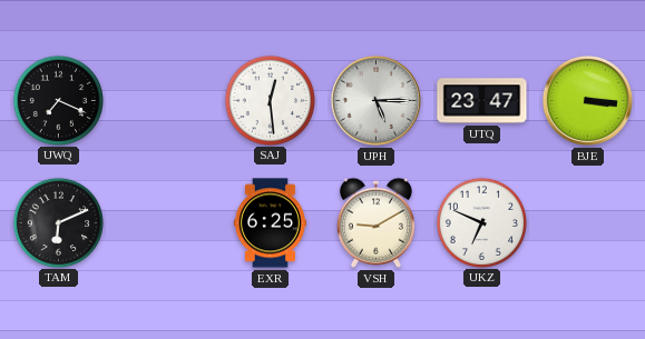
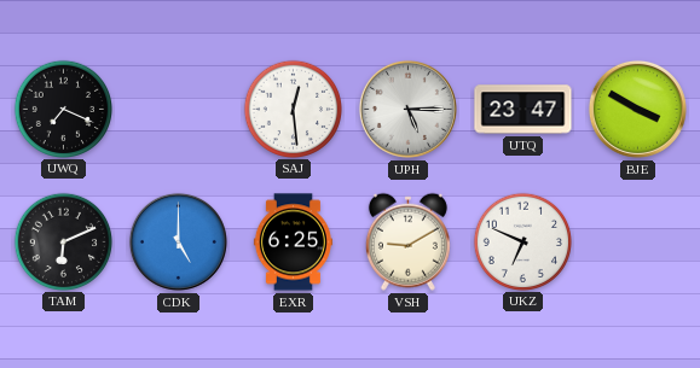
BJE: 3:16 -> 3:50
CDK: none -> 5:00
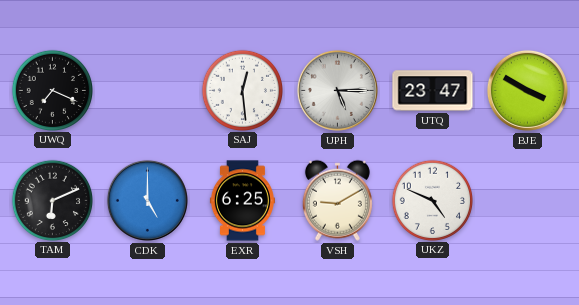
UKZ: 6:49 -> 4:49
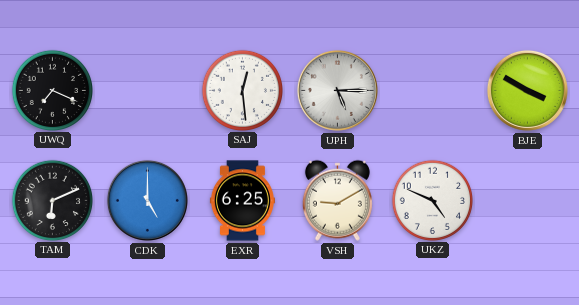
UTQ: 23:47 -> none
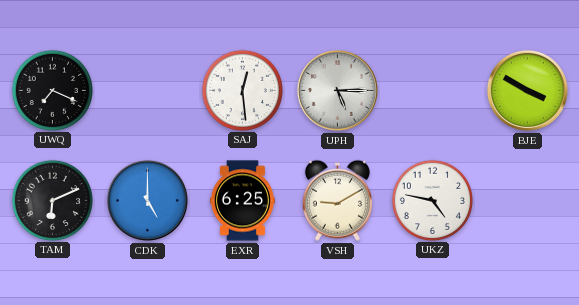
UKZ: 4:49 -> 4:47
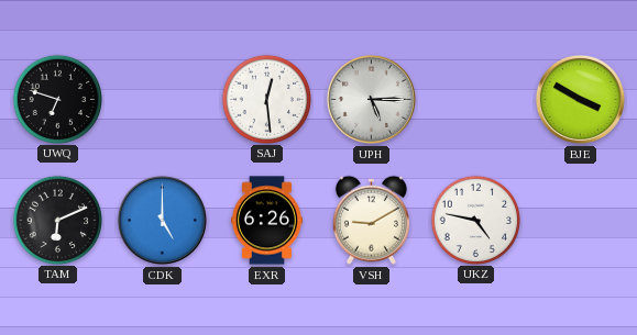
UWQ: 7:19 -> 6:48
EXR: 6:25 -> 6:26
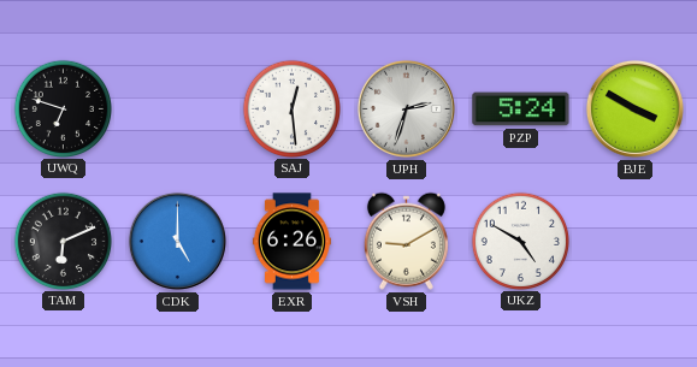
UPH: 5:15 -> 2:33
PZP: none -> 5:24
UKZ: 4:47 -> 4:50
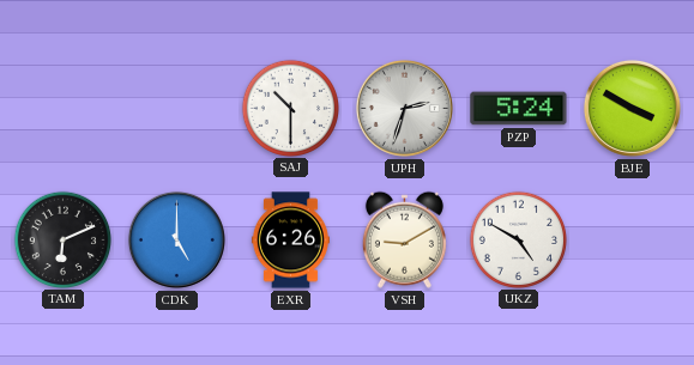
UWQ: 6:48 -> none
SAJ: 12:29 -> 10:30
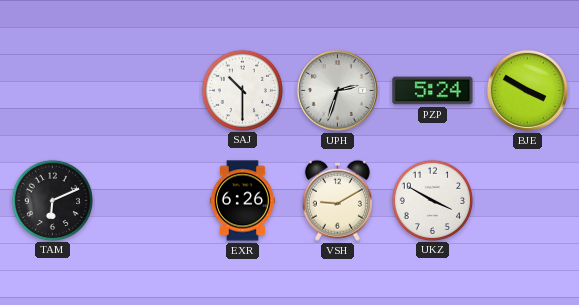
CDK: 5:00 -> none
UKZ: 4:50 -> 3:50
